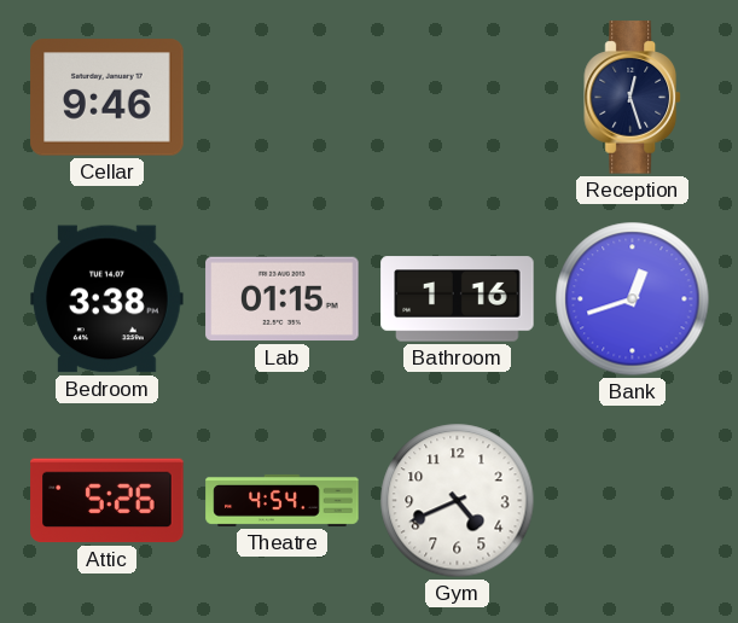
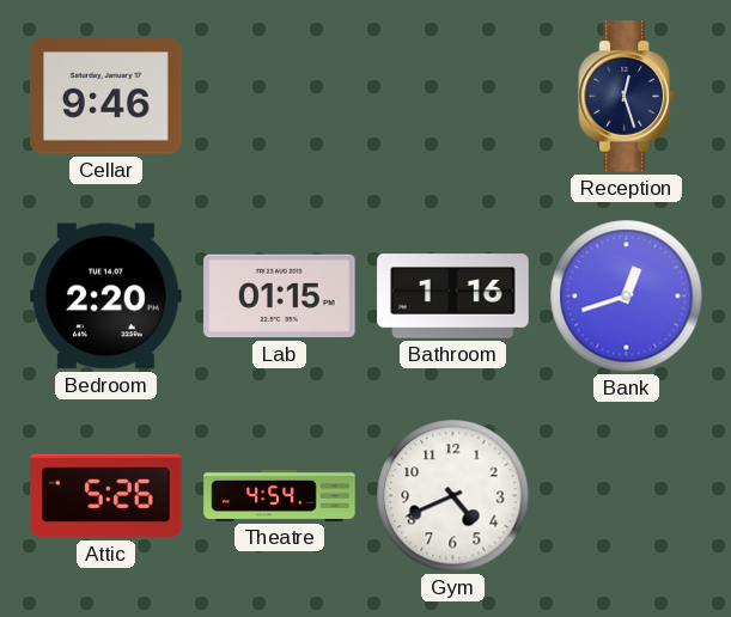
Bedroom: 3:38 -> 2:20
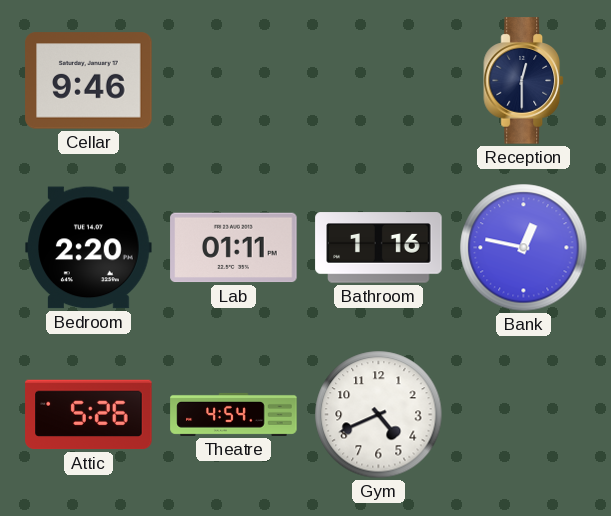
Reception: 12:27 -> 12:30
Lab: 01:15 -> 01:11
Bank: 12:42 -> 12:47
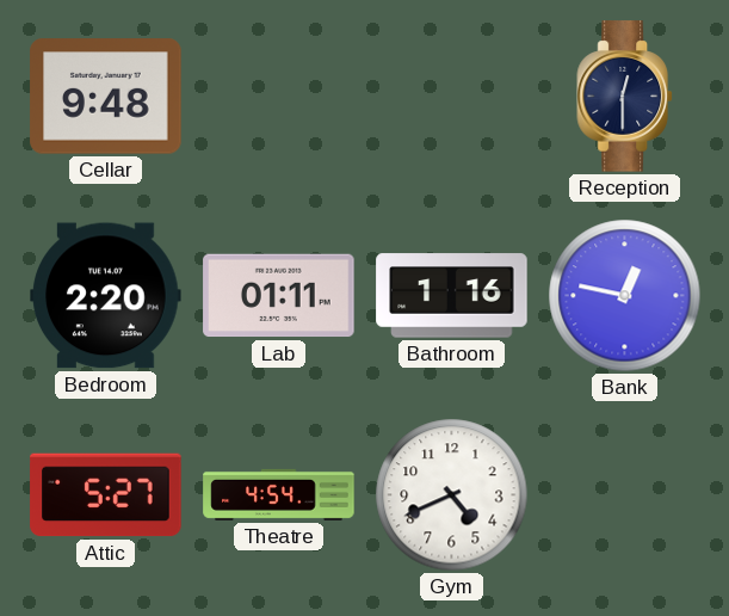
Cellar: 9:46 -> 9:48
Attic: 5:26 -> 5:27
